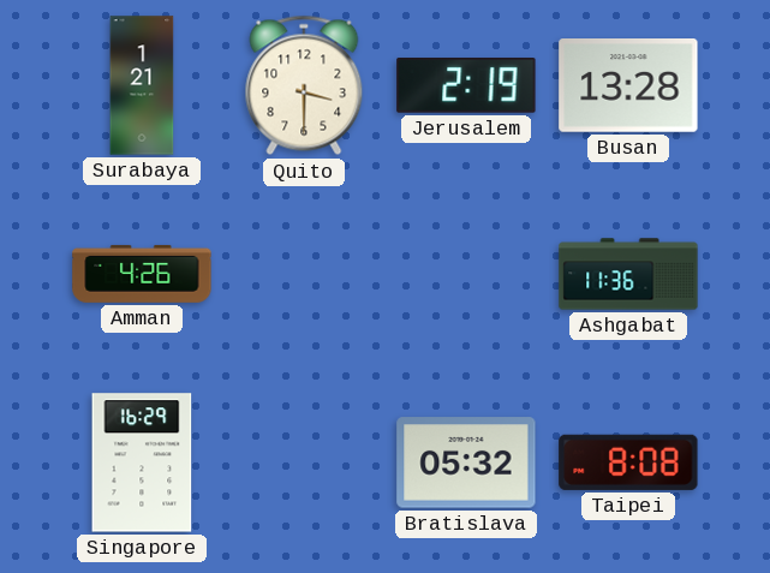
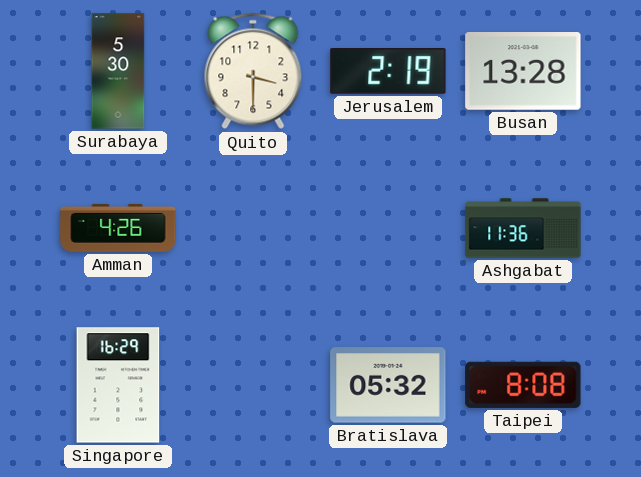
Surabaya: 1:21 -> 5:30
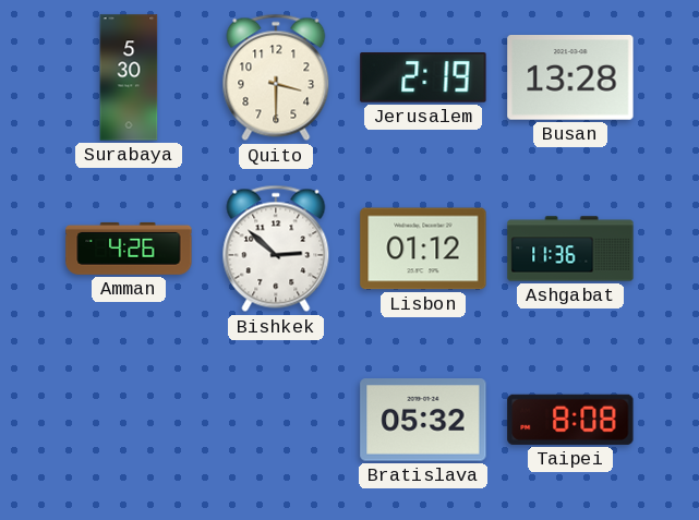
Bishkek: none -> 2:52
Lisbon: none -> 01:12
Singapore: 16:29 -> none
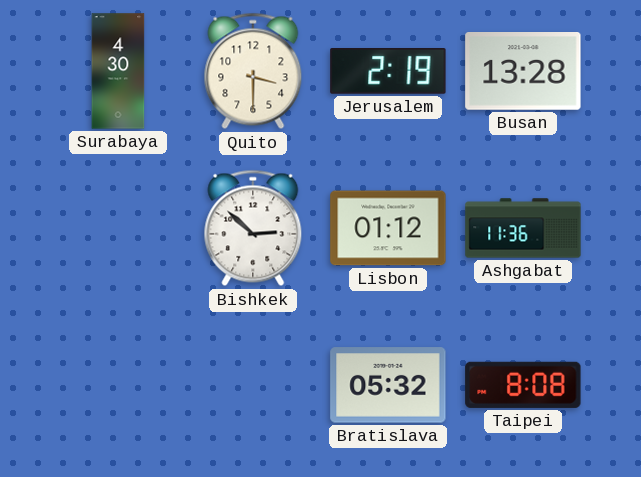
Surabaya: 5:30 -> 4:30
Amman: 4:26 -> none
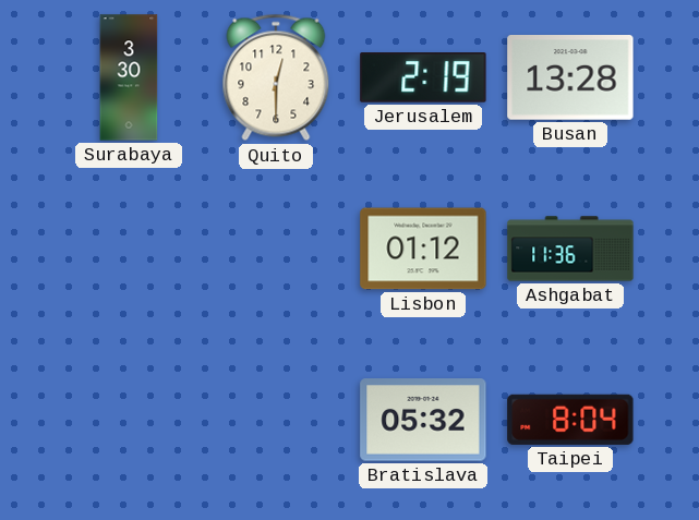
Surabaya: 4:30 -> 3:30
Quito: 3:30 -> 12:30
Bishkek: 2:52 -> none
Taipei: 8:08 -> 8:04
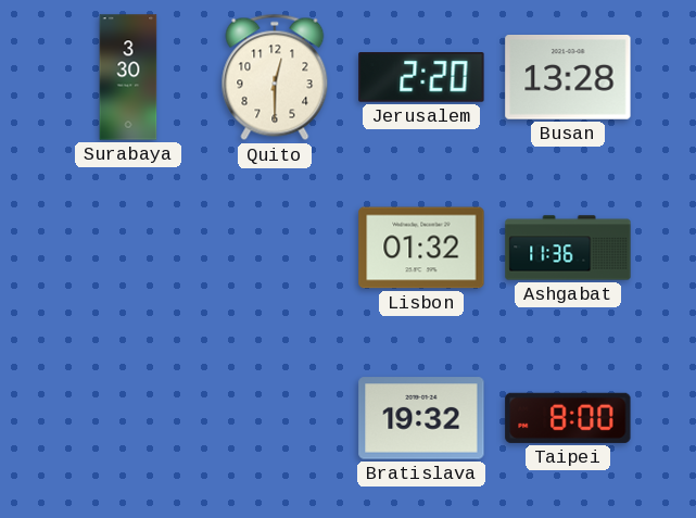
Jerusalem: 2:19 -> 2:20
Lisbon: 01:12 -> 01:32
Bratislava: 05:32 -> 19:32
Taipei: 8:04 -> 8:00
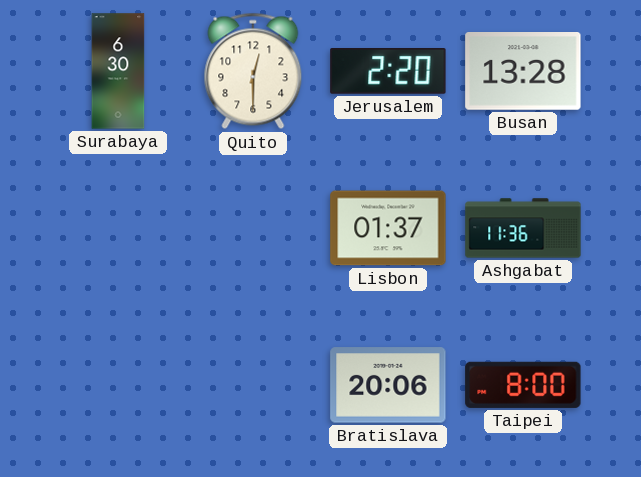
Surabaya: 3:30 -> 6:30
Lisbon: 01:32 -> 01:37
Bratislava: 19:32 -> 20:06
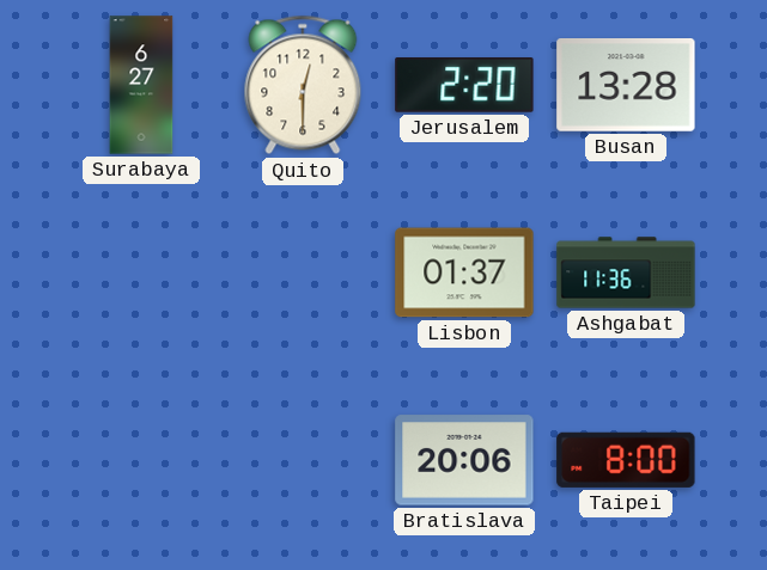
Surabaya: 6:30 -> 6:27
